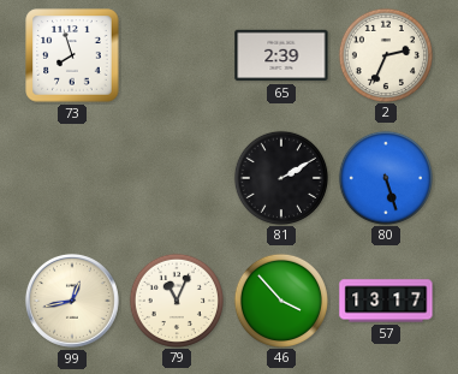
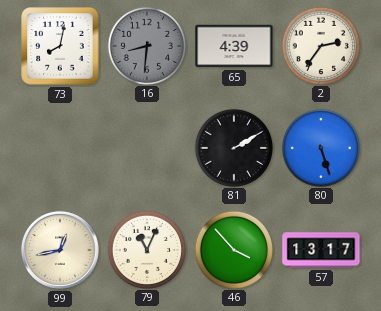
73: 7:57 -> 8:02
16: none -> 8:31
65: 2:39 -> 4:39
2: 2:34 -> 2:36
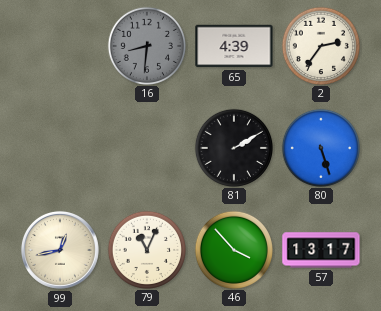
73: 8:02 -> none
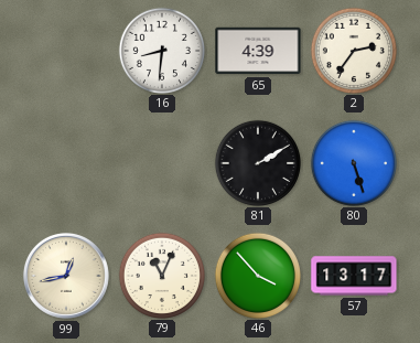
16 dial: grey -> white
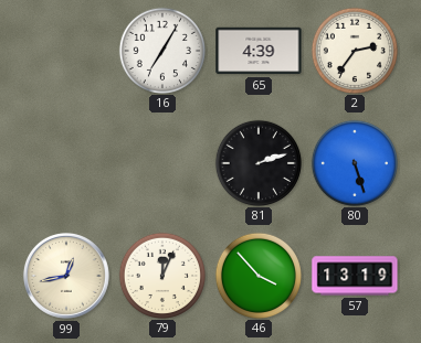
16: 8:31 -> 7:05
81: 2:10 -> 2:12
79: 11:04 -> 12:04
57: 13:17 -> 13:19
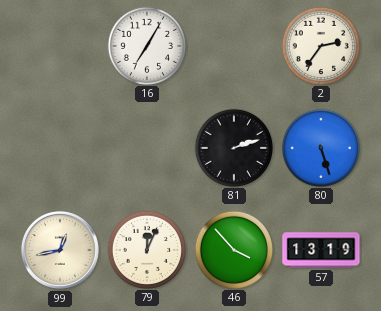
65: 4:39 -> none
